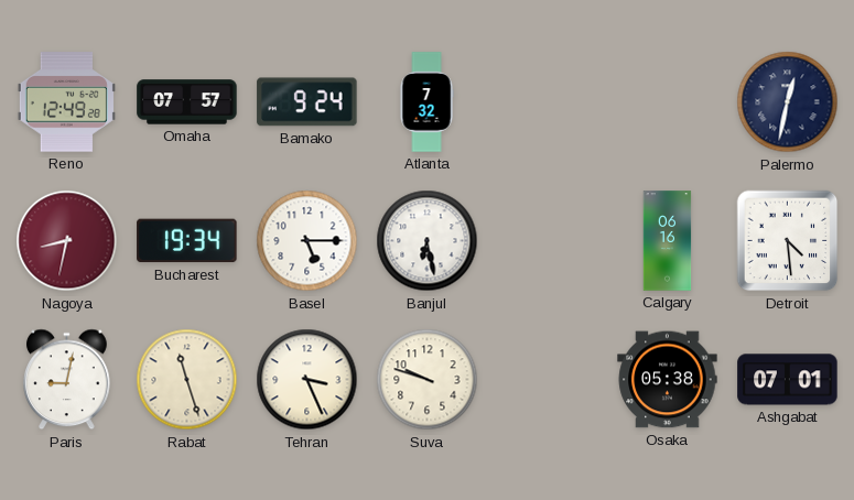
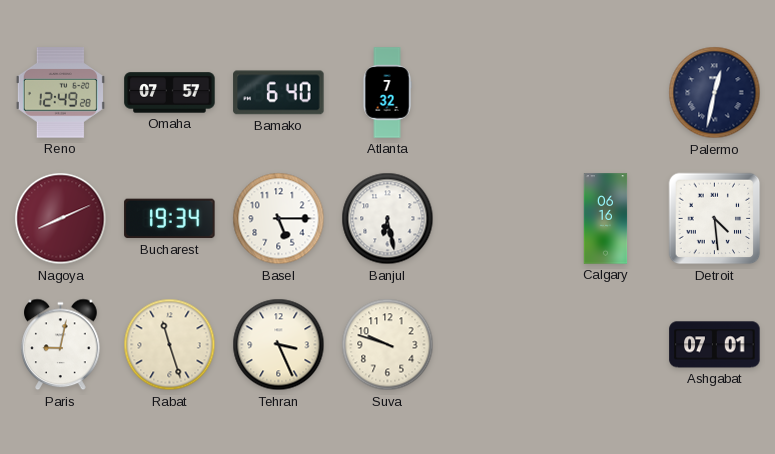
Bamako: 9:24 -> 6:40
Nagoya: 8:32 -> 8:11
Osaka: 05:38 -> none
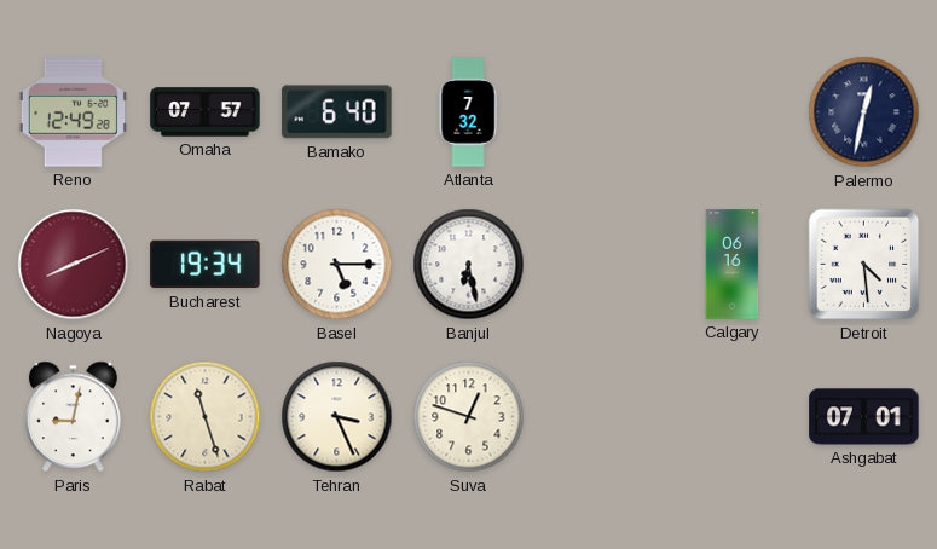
Suva: 9:48 -> 12:48
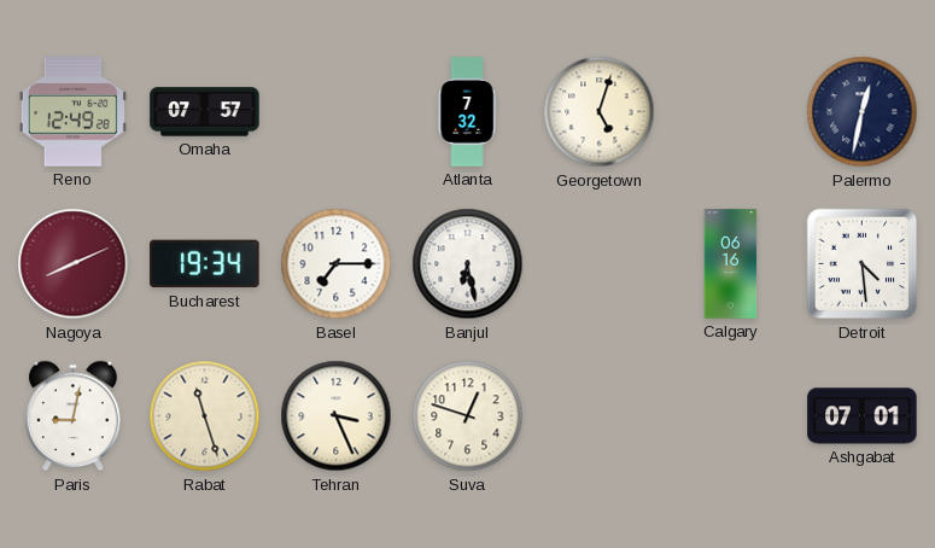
Bamako: 6:40 -> none
Georgetown: none -> 5:03
Basel: 5:15 -> 7:15
